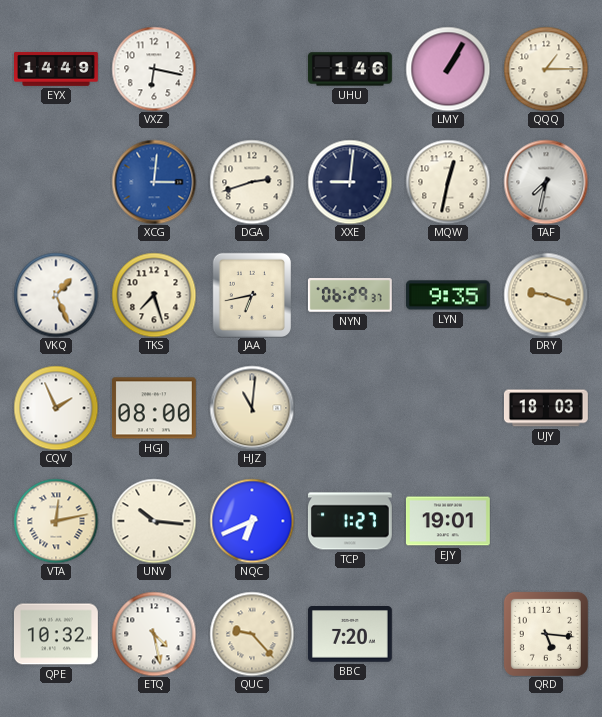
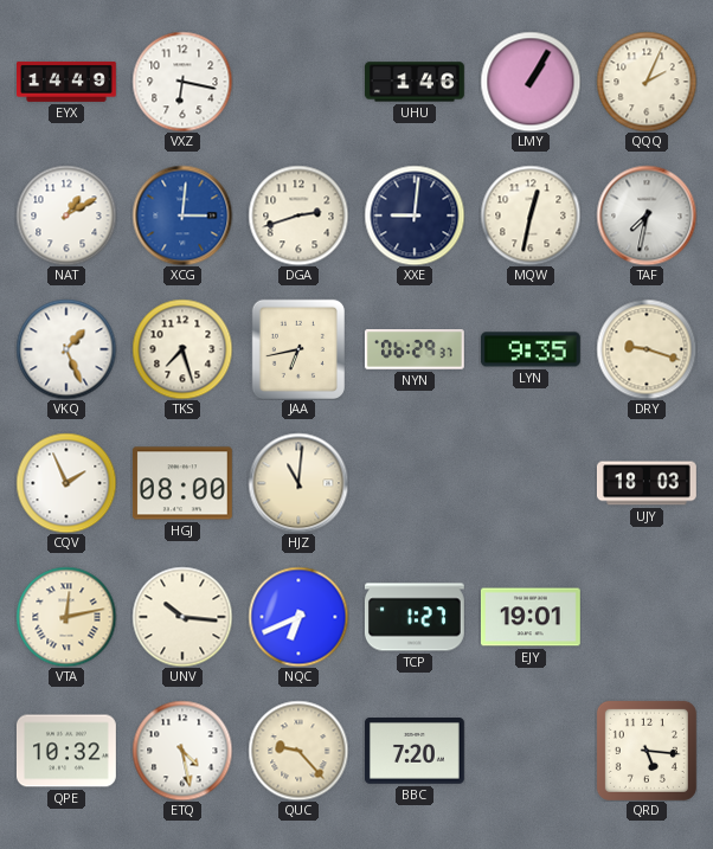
QQQ: 1:15 -> 2:04
NAT: none -> 1:10
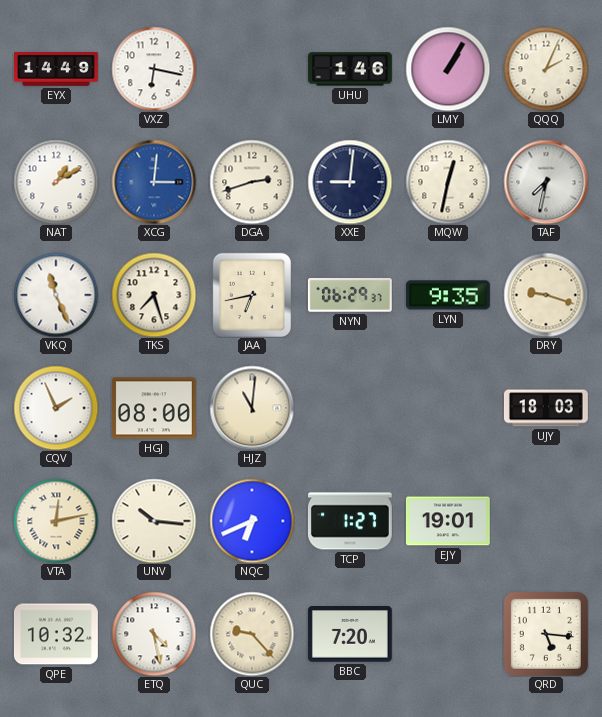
VKQ: 1:26 -> 11:26
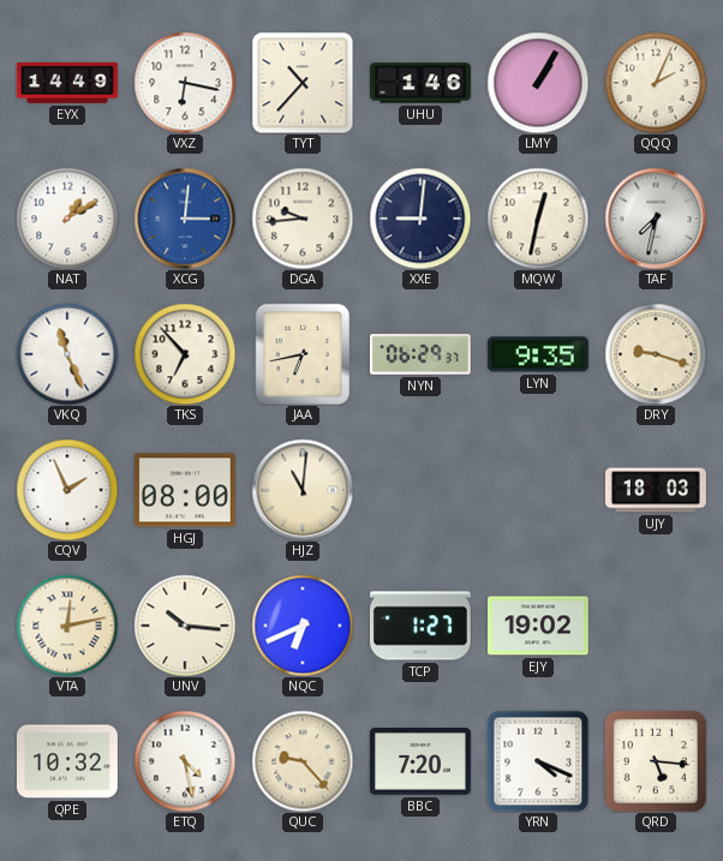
TYT: none -> 10:37
DGA: 2:42 -> 9:44
TKS: 7:27 -> 6:53
EJY: 19:01 -> 19:02
YRN: none -> 4:19
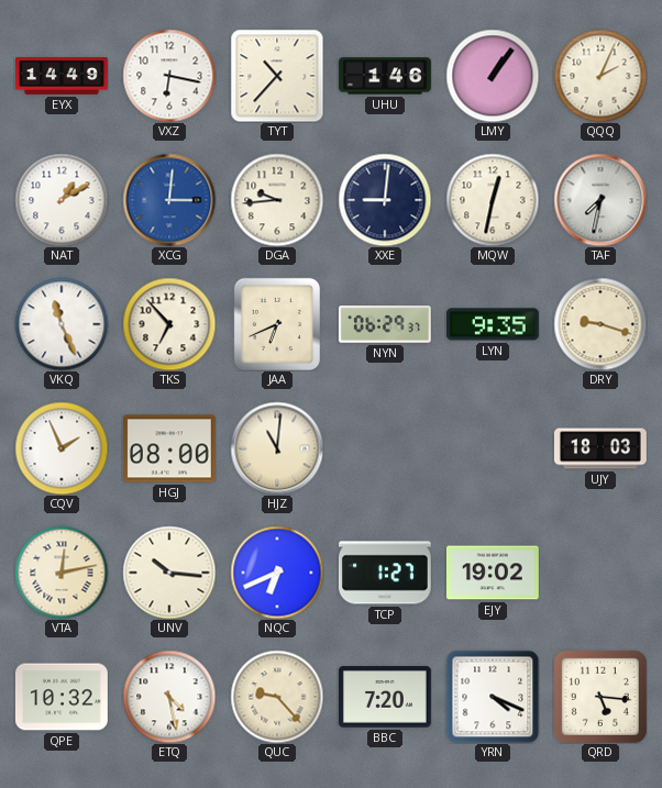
LMY: 1:05 -> 1:06
JAA: 6:43 -> 6:41
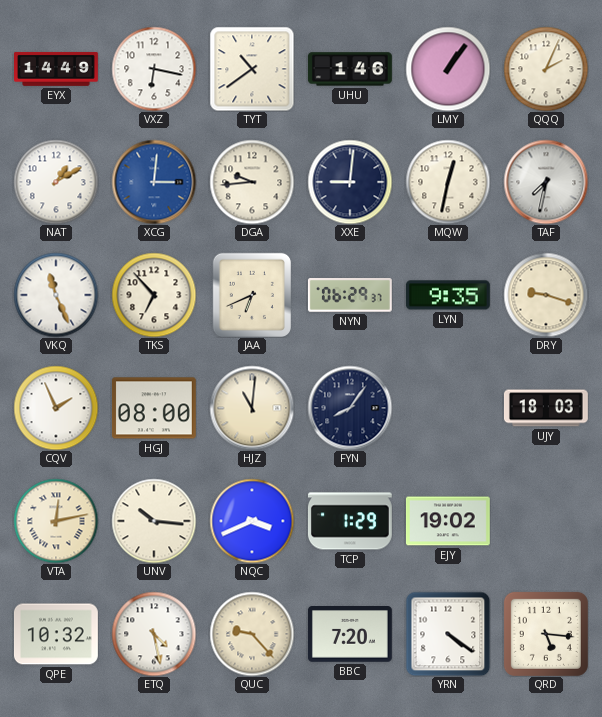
TYT: 10:37 -> 10:39
FYN: none -> 8:06
NQC: 6:41 -> 3:41
TCP: 1:27 -> 1:29
YRN: 4:19 -> 4:21
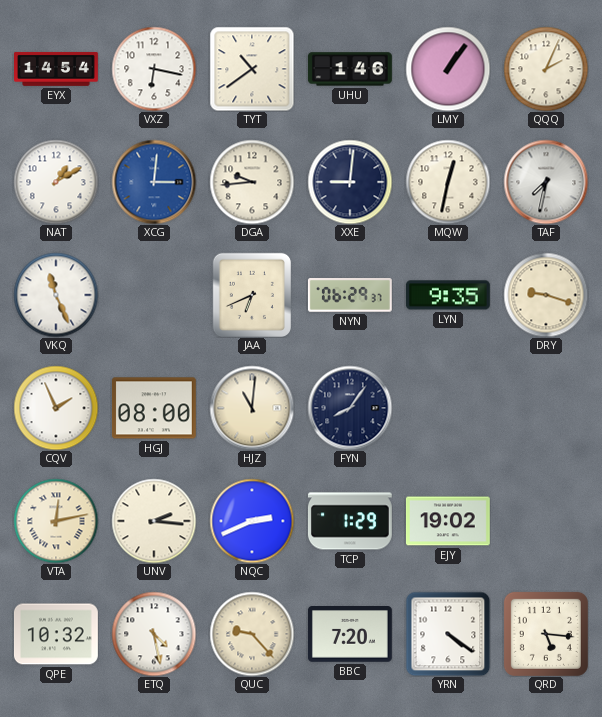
EYX: 14:49 -> 14:54
TKS: 6:53 -> none
UJY: 18:03 -> none
UNV: 10:16 -> 2:16
NQC: 3:41 -> 2:41
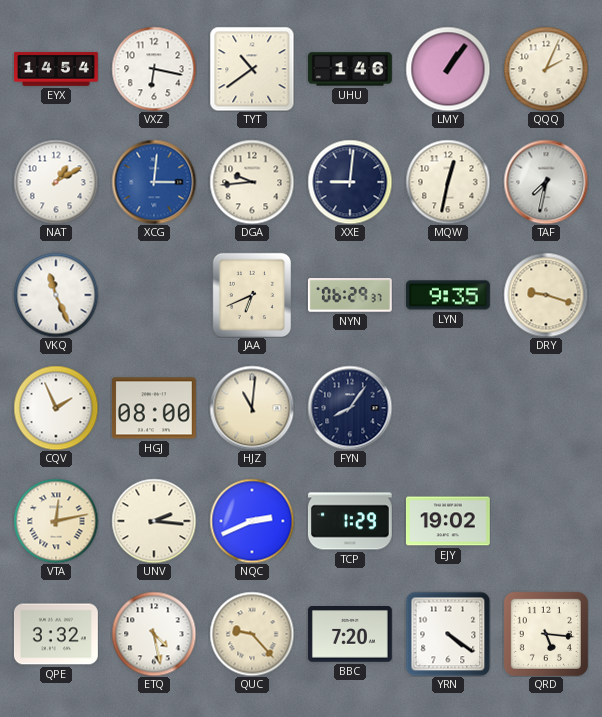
QPE: 10:32 -> 3:32
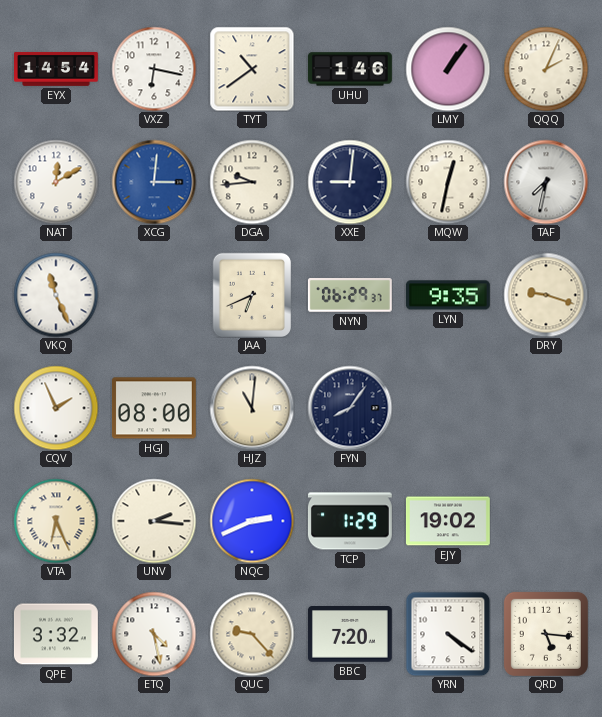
NAT: 1:10 -> 12:10
VTA: 12:13 -> 6:26
